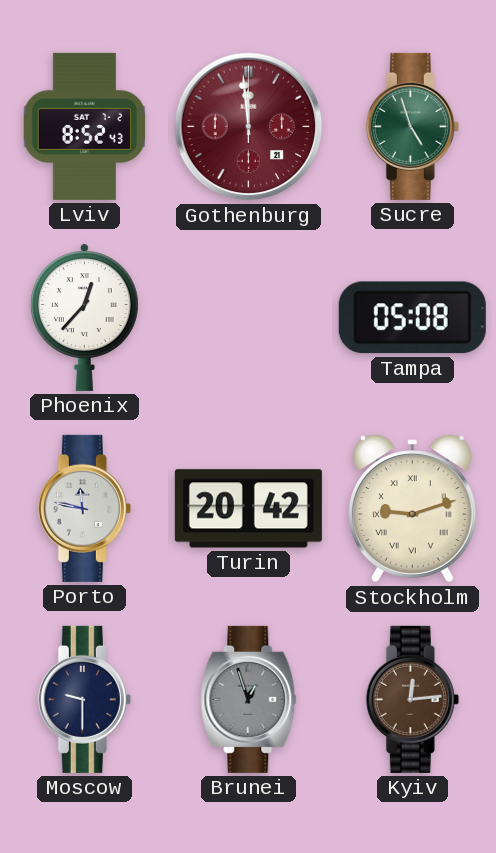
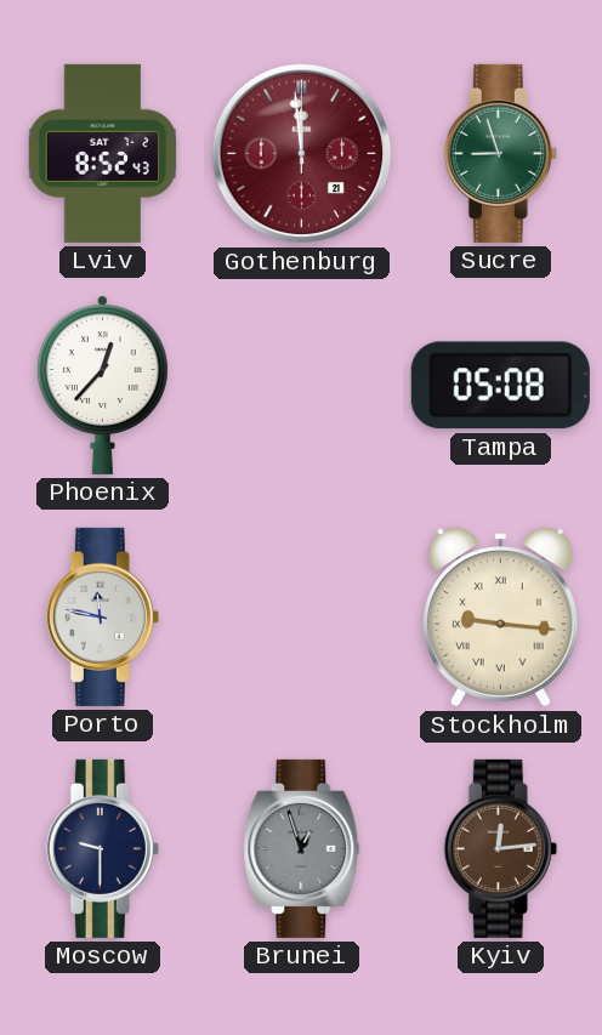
Sucre: 4:57 -> 8:57
Turin: 20:42 -> none
Stockholm: 9:12 -> 9:16
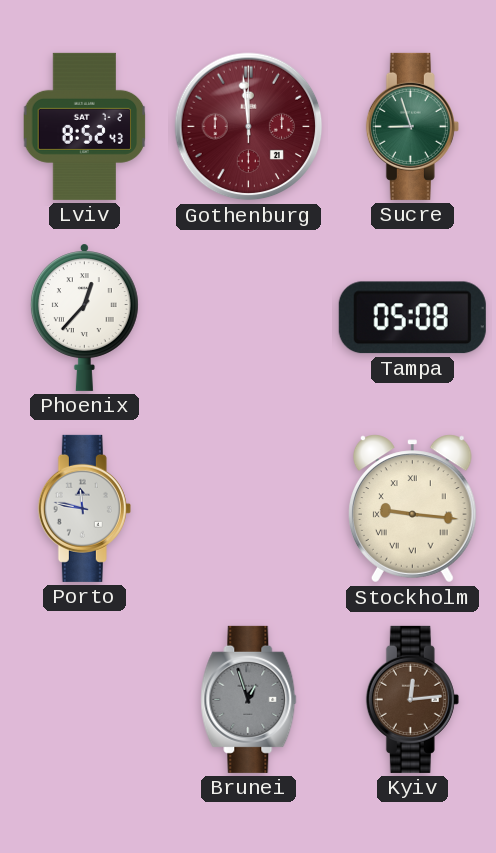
Moscow: 9:30 -> none
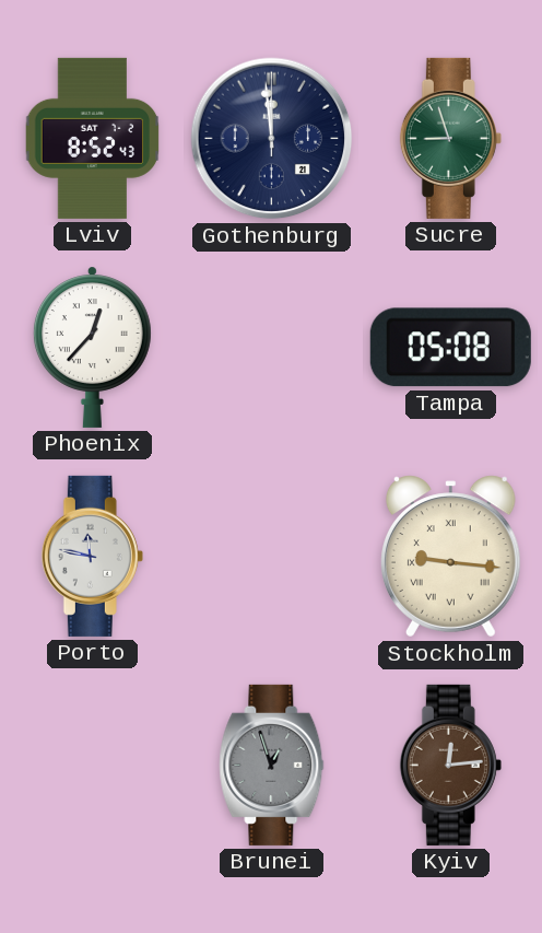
Gothenburg dial: burgundy -> navy
